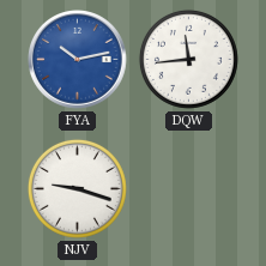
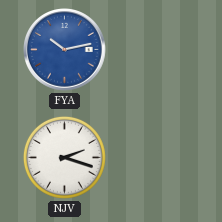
DQW: 11:44 -> none
NJV: 9:18 -> 2:18
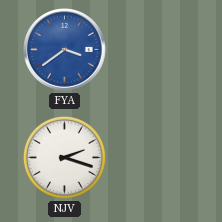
FYA: 10:13 -> 3:39
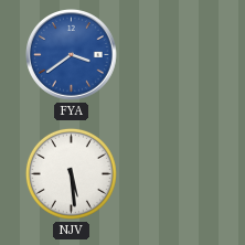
NJV: 2:18 -> 5:29
